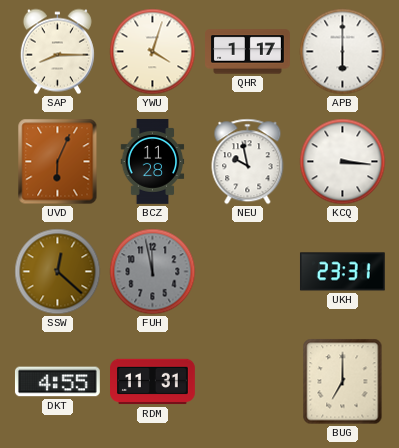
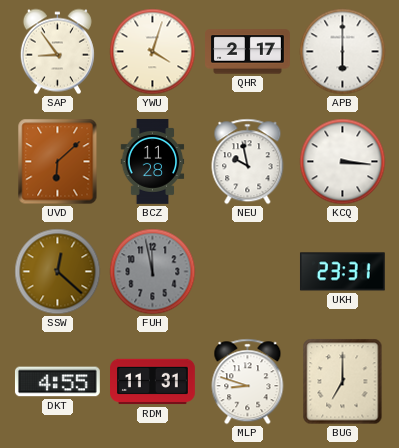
SAP: 8:15 -> 8:54
QHR: 1:17 -> 2:17
UVD: 6:04 -> 6:08
MLP: none -> 8:48
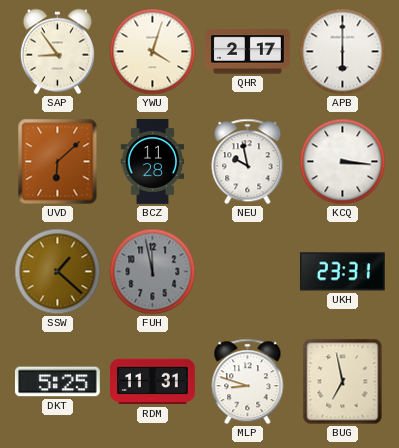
SSW: 12:22 -> 1:22
DKT: 4:55 -> 5:25
BUG: 7:00 -> 6:58
